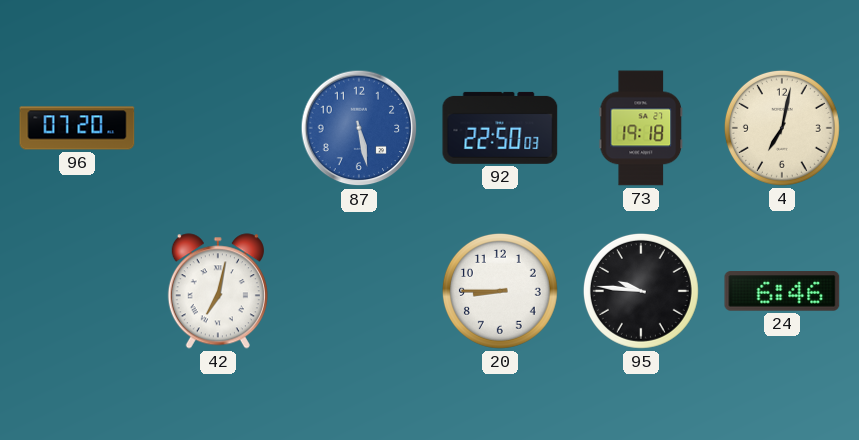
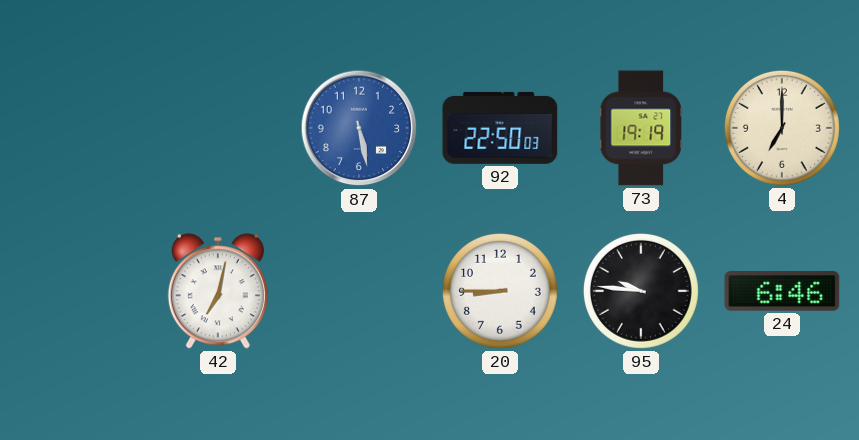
96: 07:20 -> none
73: 19:18 -> 19:19
4: 7:02 -> 7:00
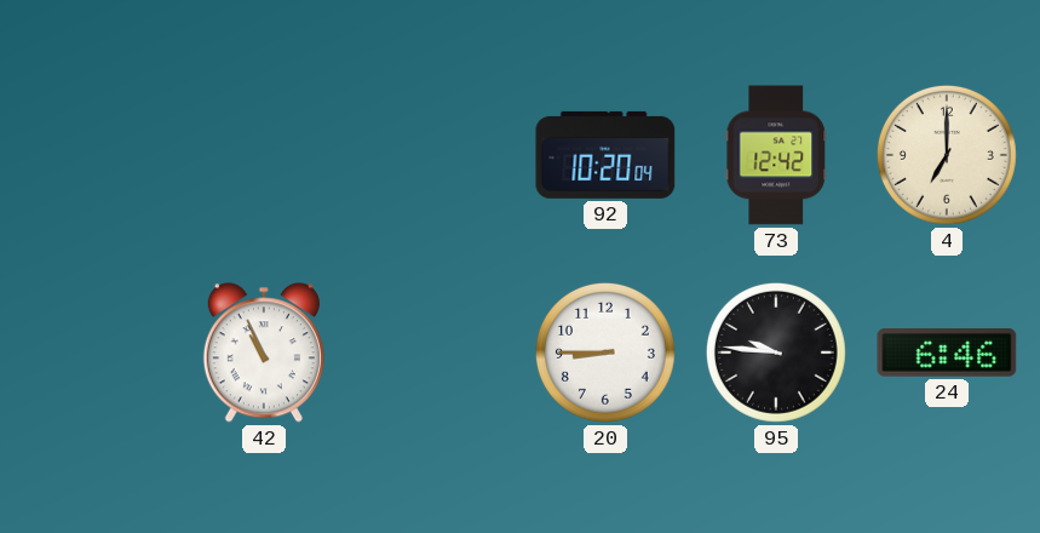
87: 5:28 -> none
92: 22:50 -> 10:20
73: 19:19 -> 12:42
42: 7:02 -> 10:56
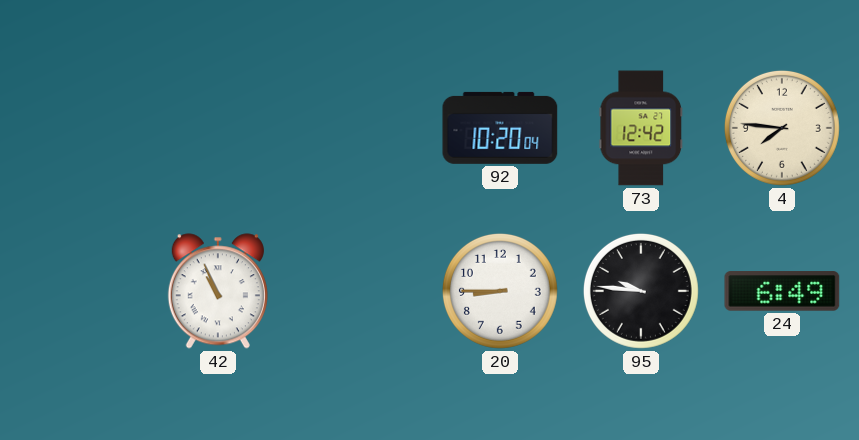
4: 7:00 -> 7:46
24: 6:46 -> 6:49
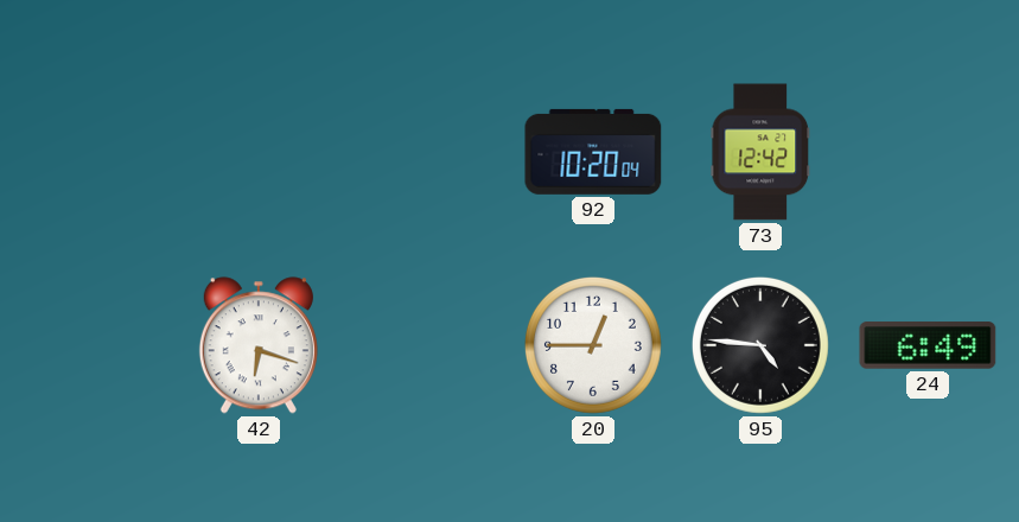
4: 7:46 -> none
42: 10:56 -> 6:18
20: 8:45 -> 12:45
95: 9:46 -> 4:46
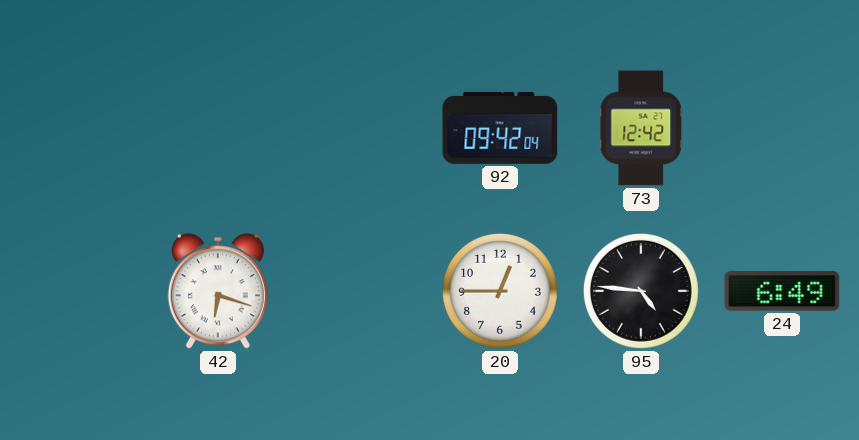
92: 10:20 -> 09:42
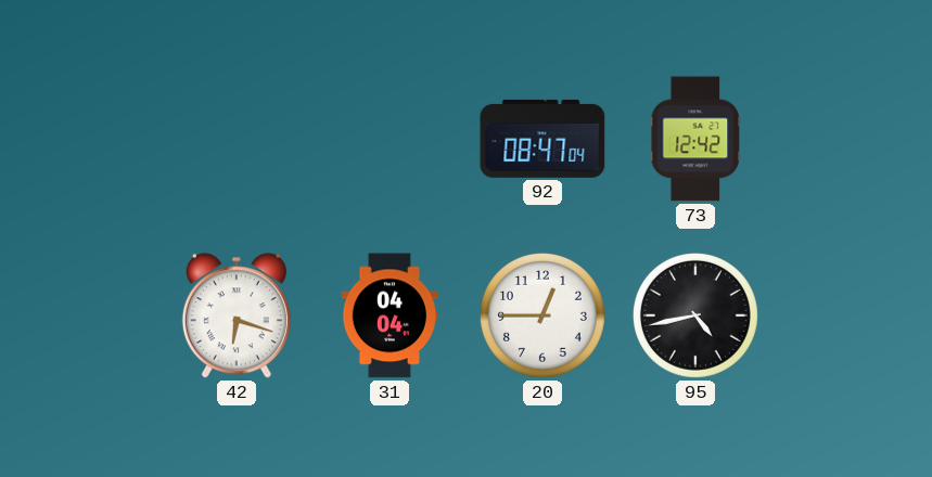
92: 09:42 -> 08:47
31: none -> 04:04
95: 4:46 -> 4:43
24: 6:49 -> none
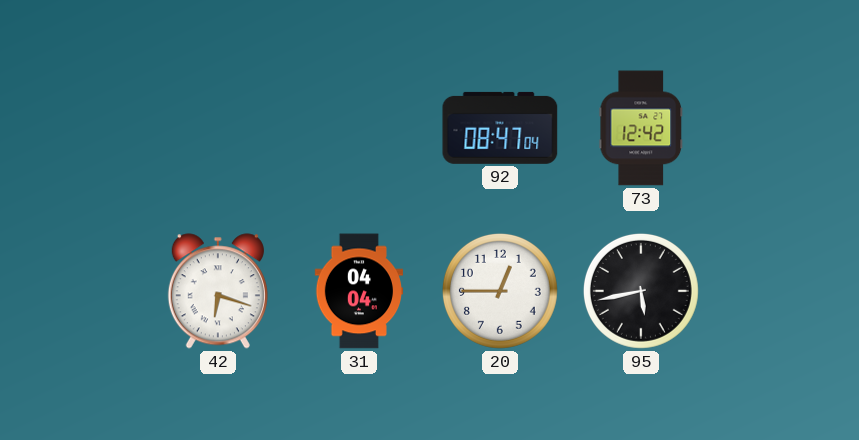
95: 4:43 -> 5:43
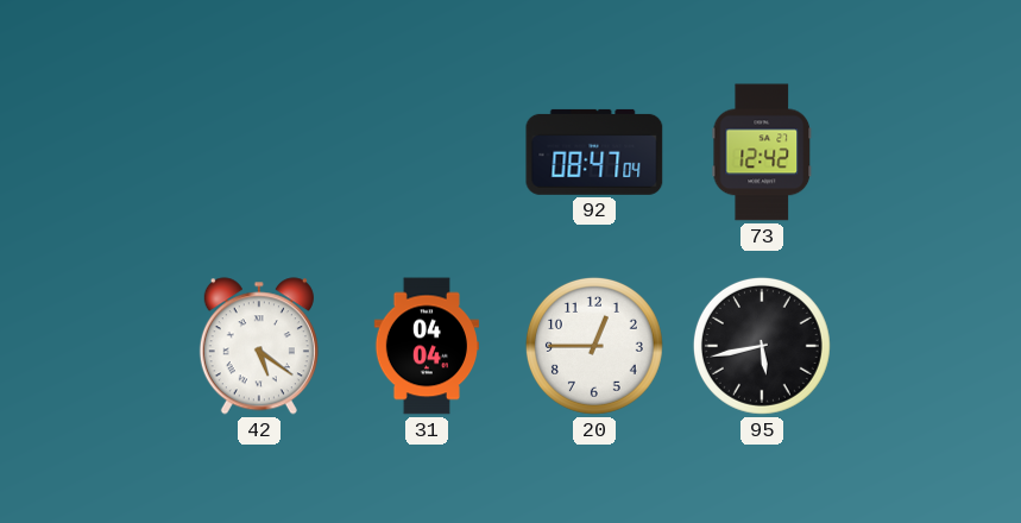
42: 6:18 -> 5:21
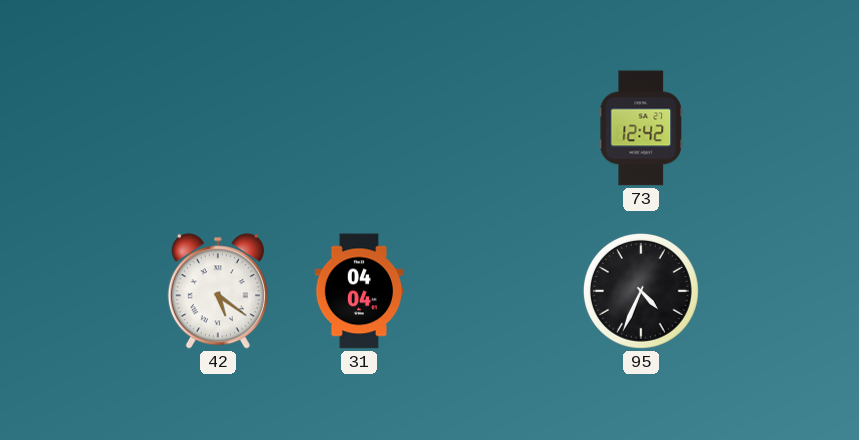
92: 08:47 -> none
20: 12:45 -> none
95: 5:43 -> 4:34
